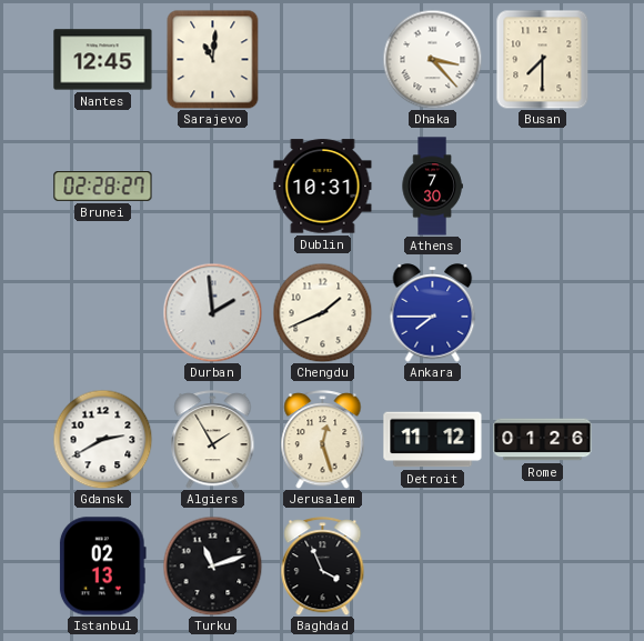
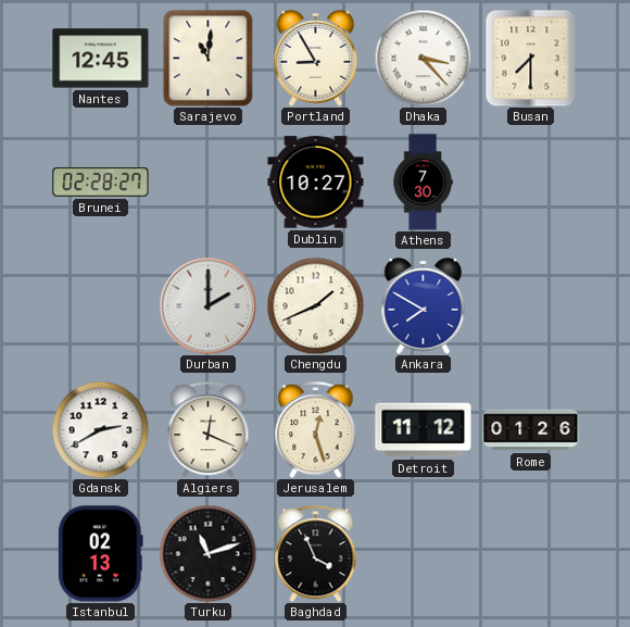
Portland: none -> 8:55
Dublin: 10:31 -> 10:27
Durban: 1:59 -> 2:00
Ankara: 7:45 -> 7:50
Algiers: 1:55 -> 12:19
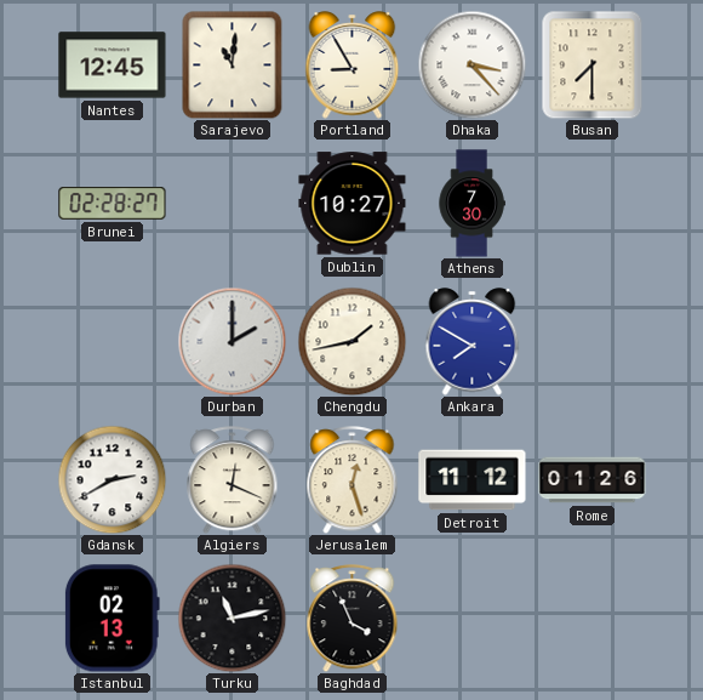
Chengdu: 1:41 -> 1:43
Turku: 11:12 -> 11:13
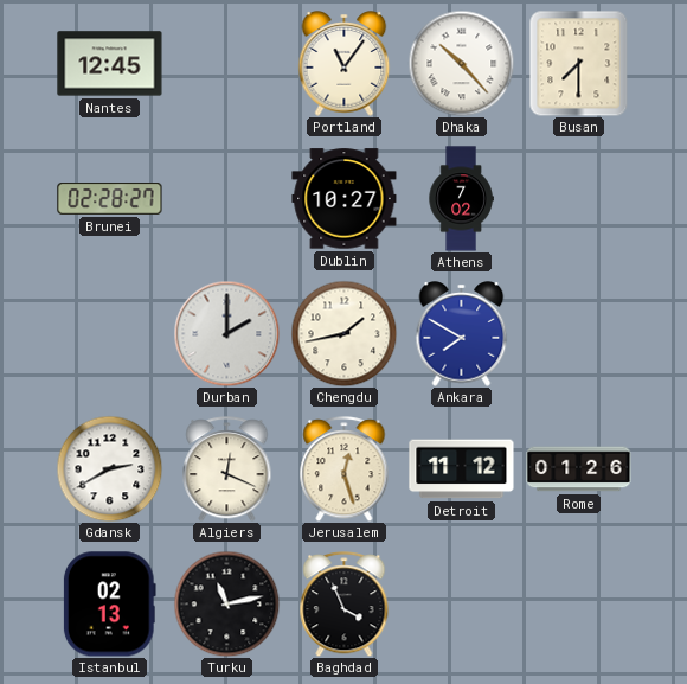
Sarajevo: 11:01 -> none
Portland: 8:55 -> 11:06
Dhaka: 3:23 -> 10:23
Athens: 7:30 -> 7:02
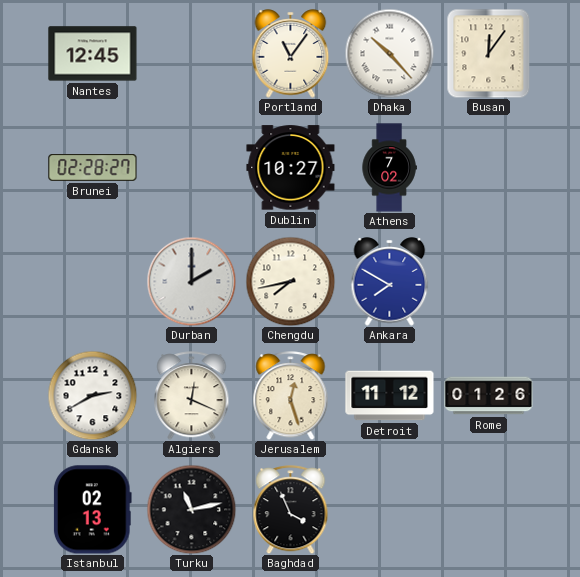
Busan: 7:30 -> 12:06
Chengdu: 1:43 -> 7:43
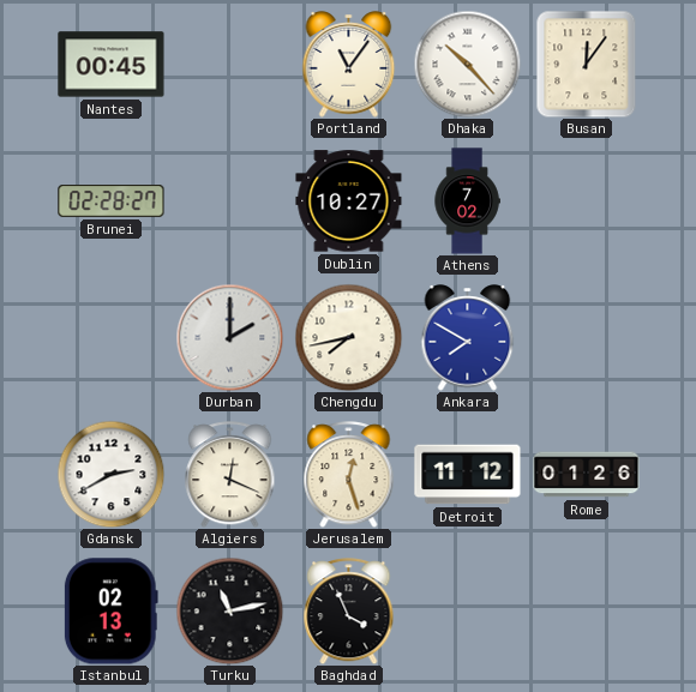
Nantes: 12:45 -> 00:45
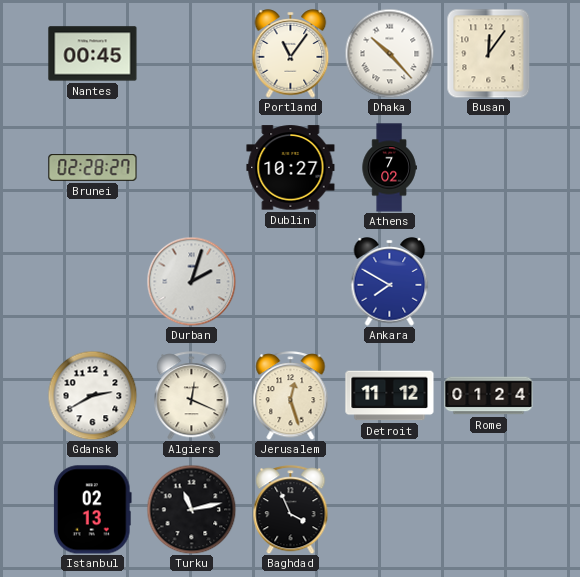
Durban: 2:00 -> 2:03
Chengdu: 7:43 -> none
Rome: 01:26 -> 01:24
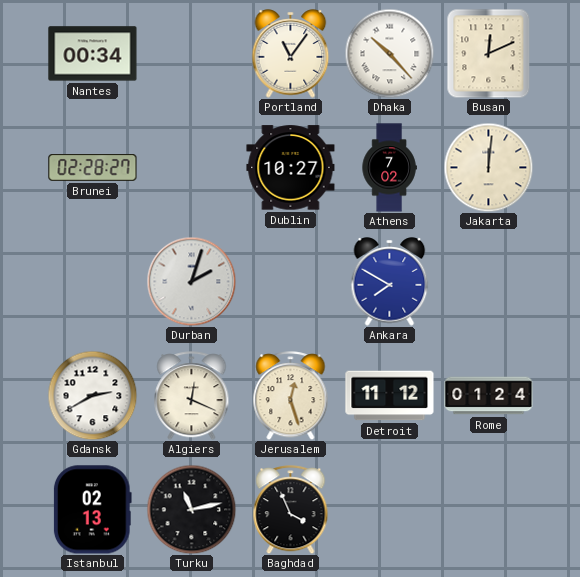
Nantes: 00:45 -> 00:34
Busan: 12:06 -> 12:11
Jakarta: none -> 12:01
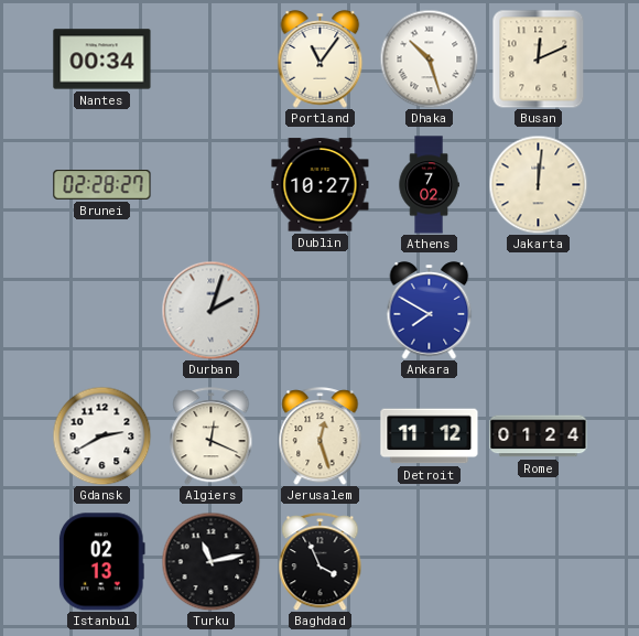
Dhaka: 10:23 -> 10:27
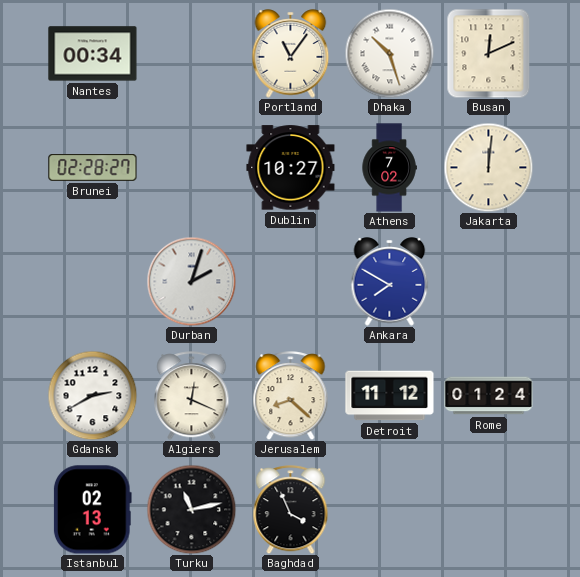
Jerusalem: 12:27 -> 8:22
